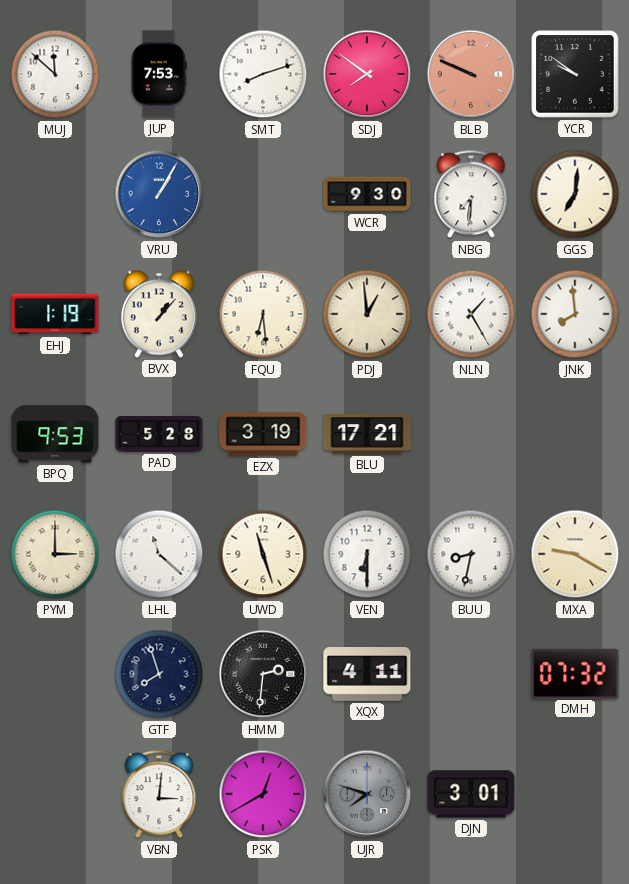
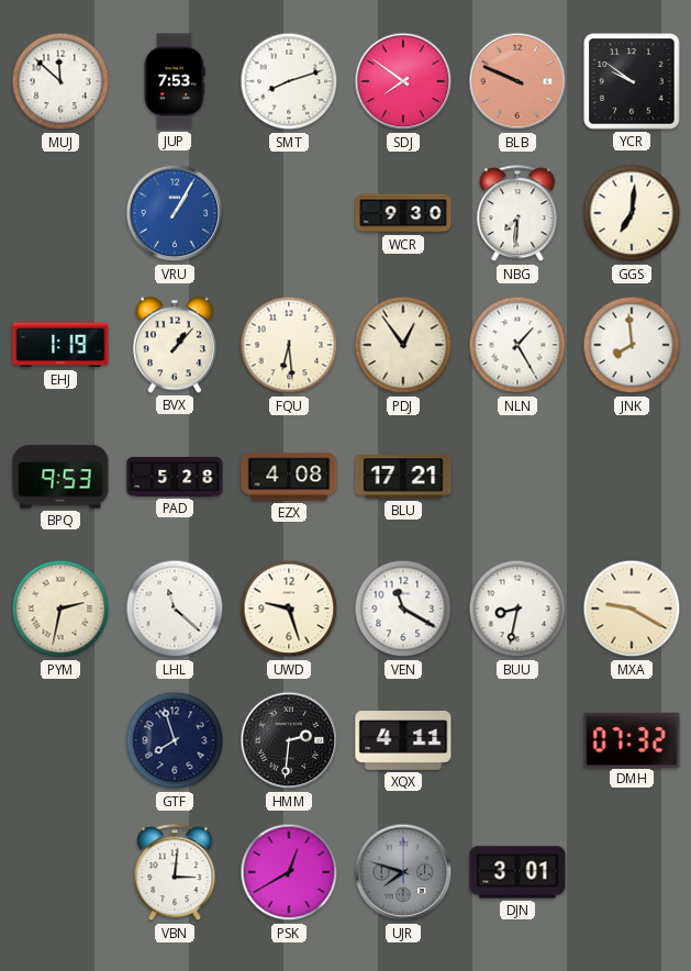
PDJ: 12:59 -> 12:54
EZX: 3:19 -> 4:08
PYM: 3:00 -> 2:32
UWD: 11:27 -> 9:27
VEN: 6:30 -> 11:20
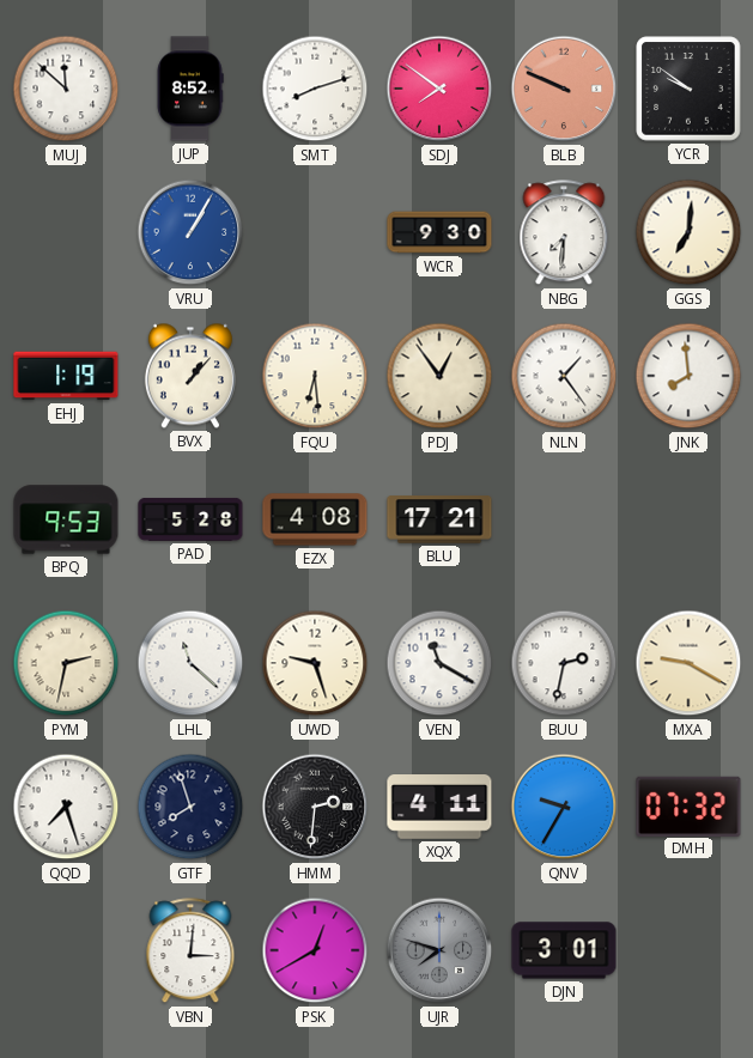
JUP: 7:53 -> 8:52
NLN: 1:25 -> 1:24
BUU: 8:32 -> 2:32
QQD: none -> 7:27
QNV: none -> 9:35
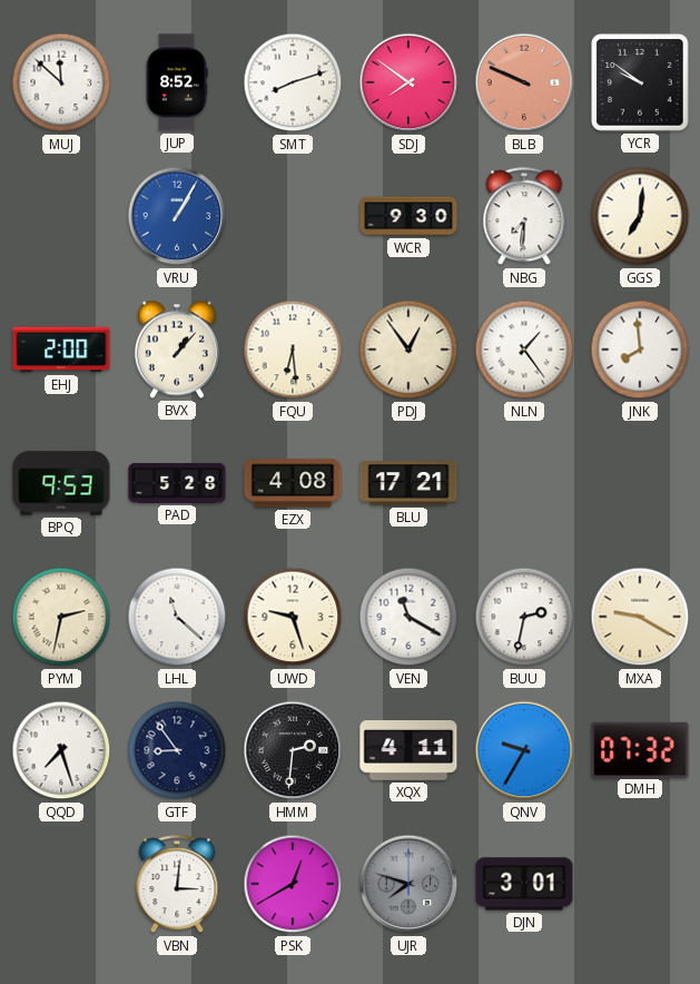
EHJ: 1:19 -> 2:00
GTF: 7:57 -> 8:54
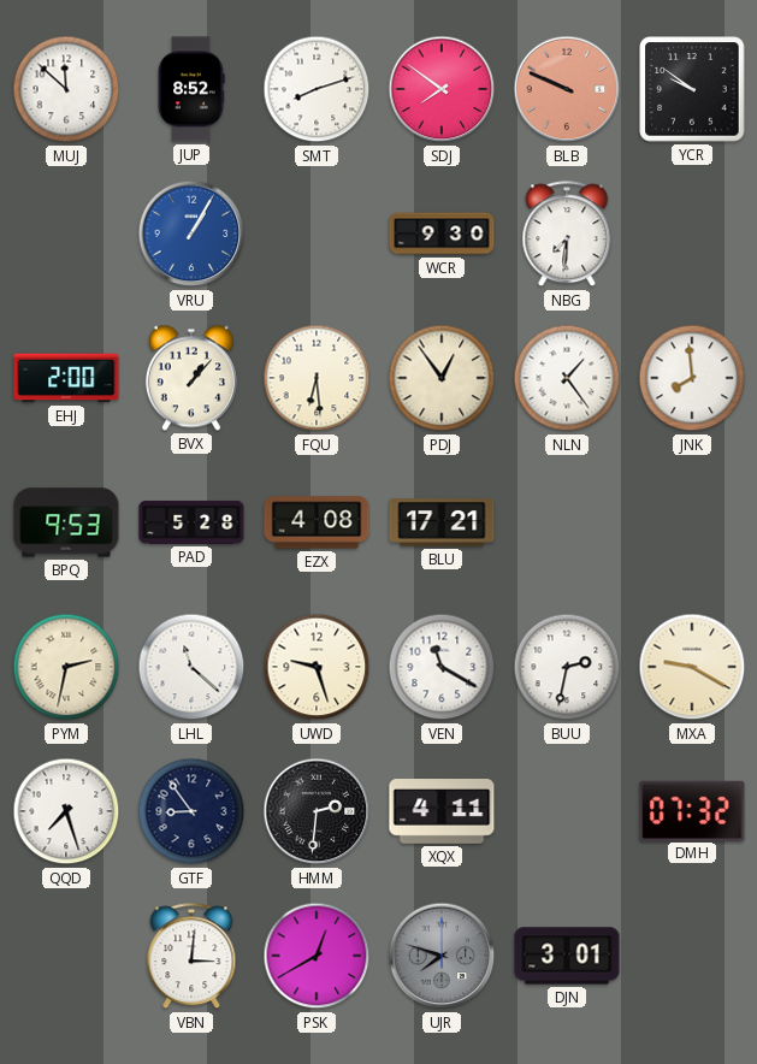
GGS: 7:01 -> none
QNV: 9:35 -> none
